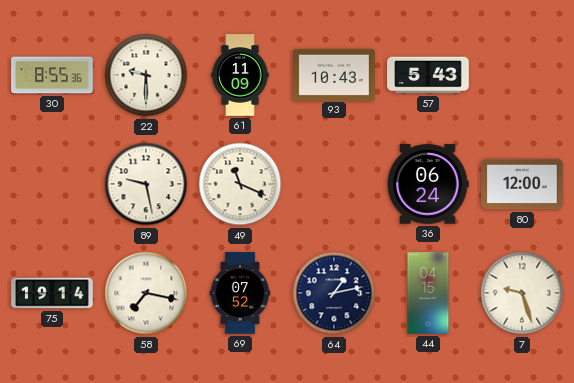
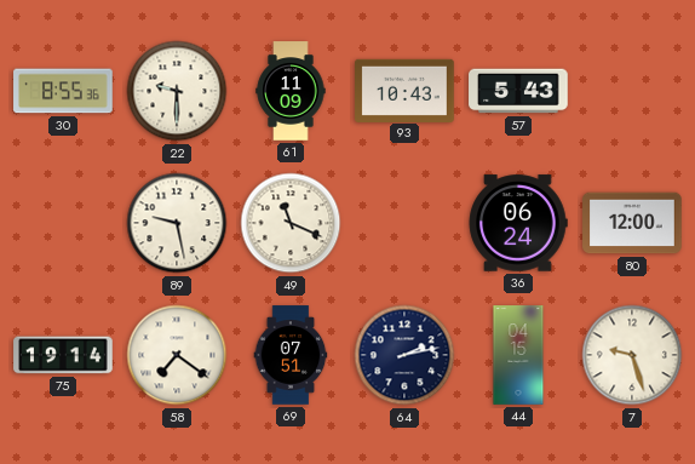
58: 7:17 -> 7:21
69: 07:52 -> 07:51
64: 1:13 -> 2:13
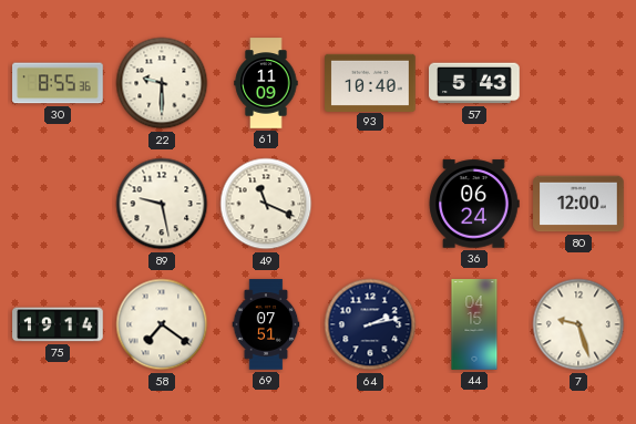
93: 10:43 -> 10:40
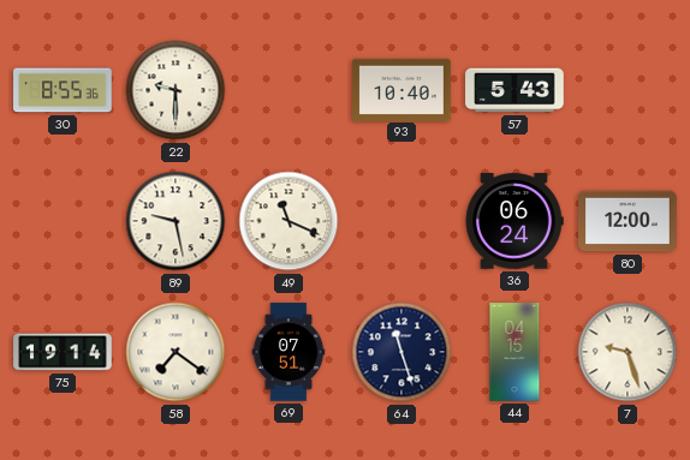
61: 11:09 -> none
64: 2:13 -> 11:27
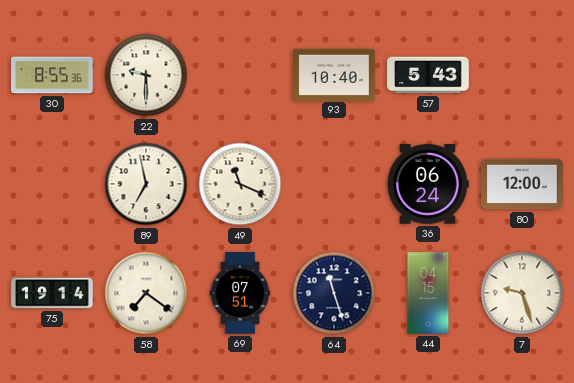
89: 9:28 -> 6:58
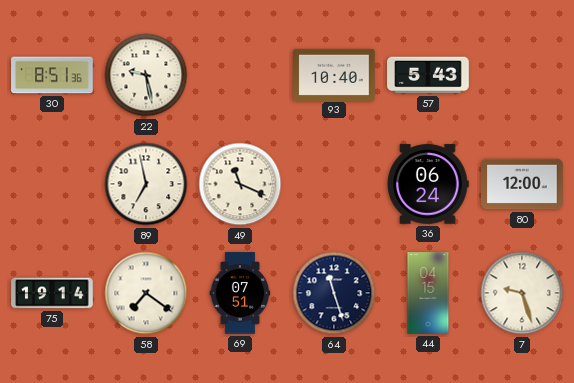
30: 8:55 -> 8:51
22: 9:30 -> 9:28
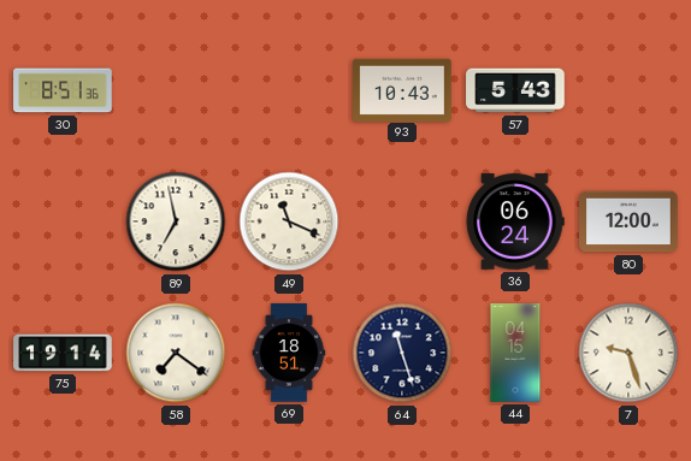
22: 9:28 -> none
93: 10:40 -> 10:43
69: 07:51 -> 18:51
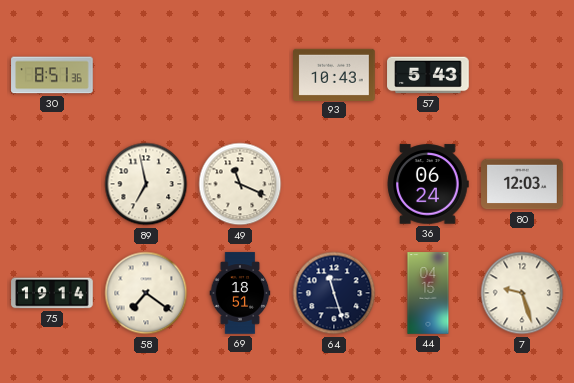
80: 12:00 -> 12:03
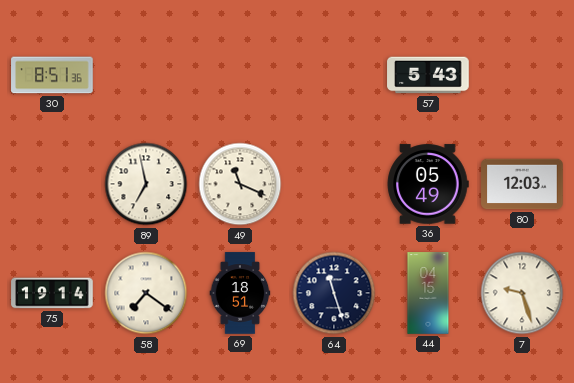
93: 10:43 -> none
36: 06:24 -> 05:49
